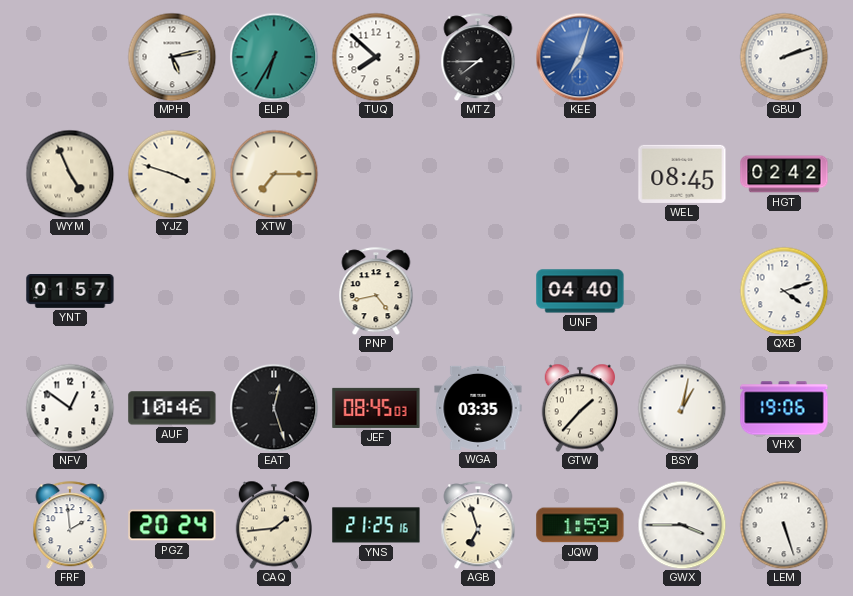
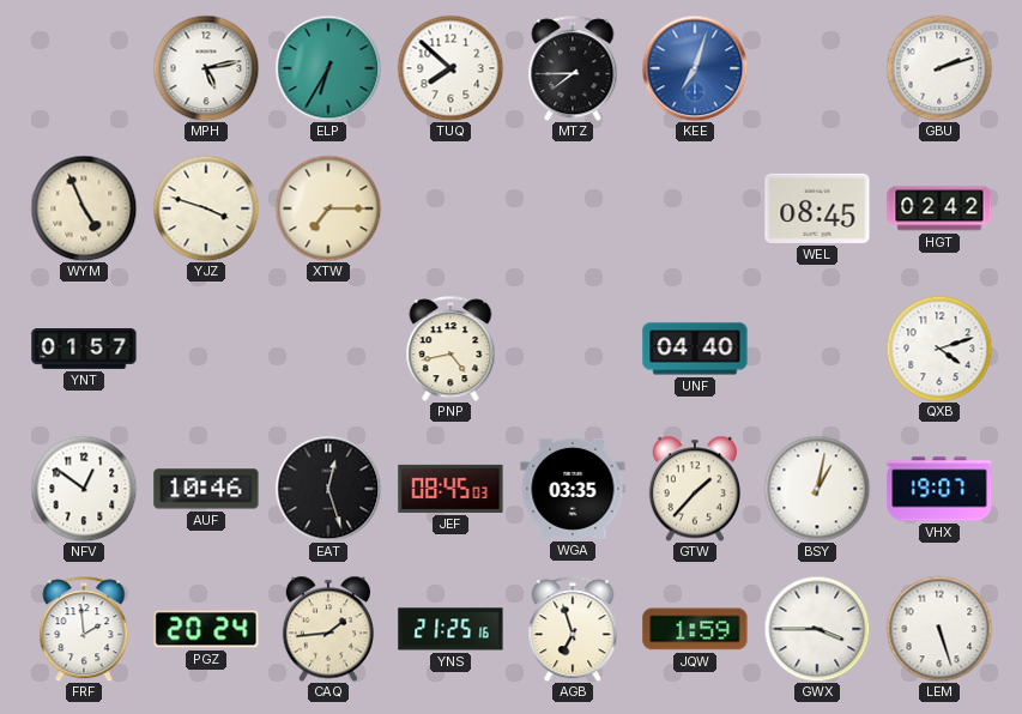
VHX: 19:06 -> 19:07
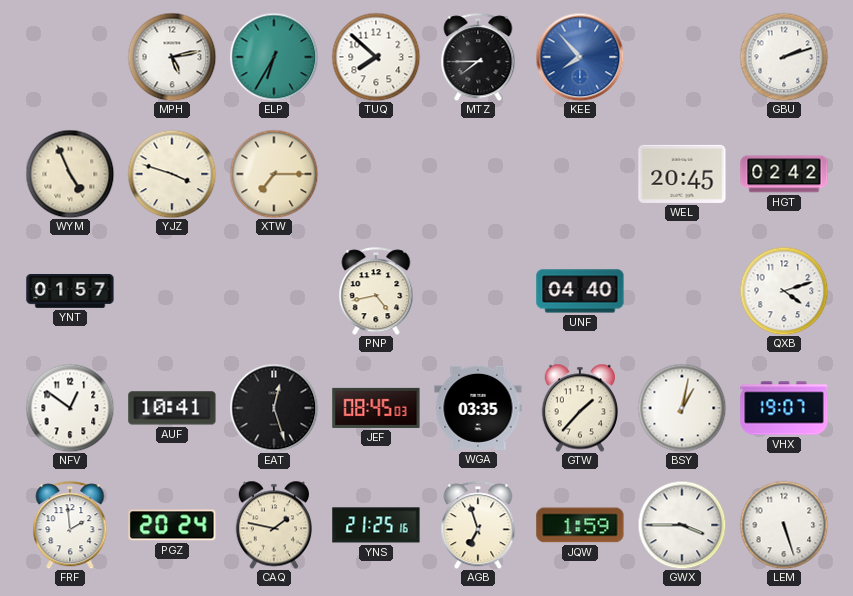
KEE: 7:03 -> 7:53
WEL: 08:45 -> 20:45
AUF: 10:46 -> 10:41
CAQ: 1:44 -> 1:47
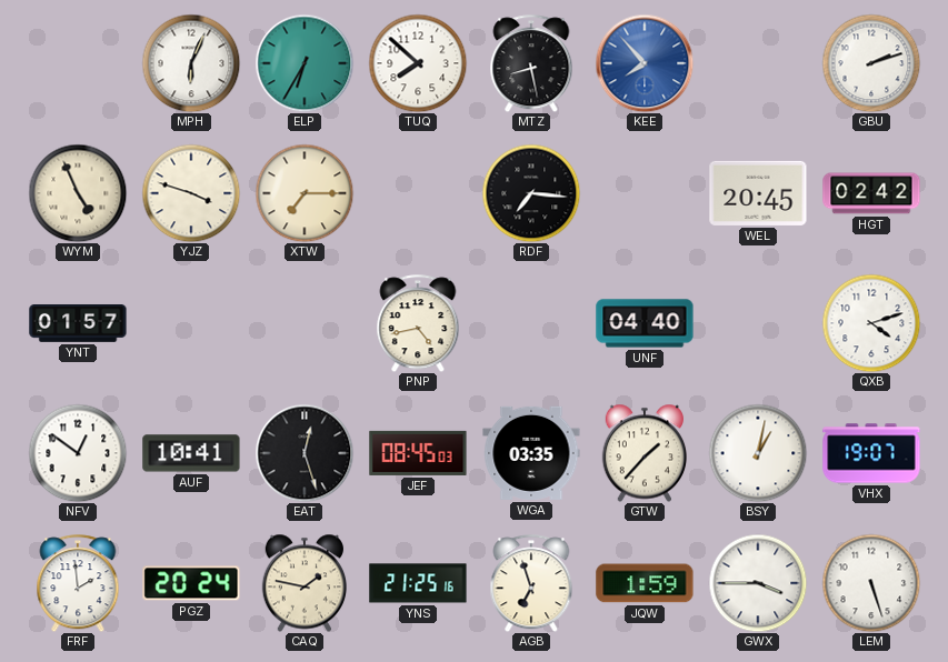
MPH: 5:13 -> 6:04
MTZ: 7:45 -> 8:28
RDF: none -> 7:16
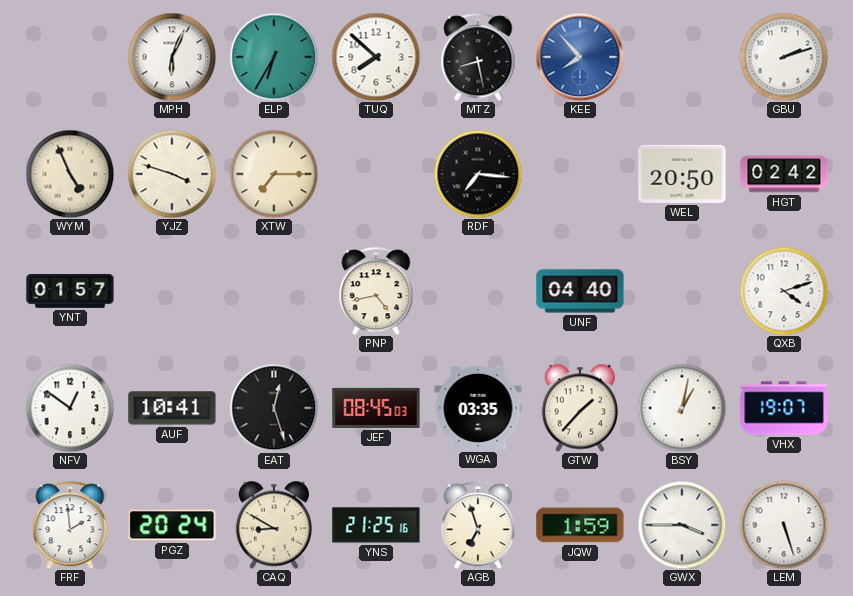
WEL: 20:45 -> 20:50
CAQ: 1:47 -> 8:50
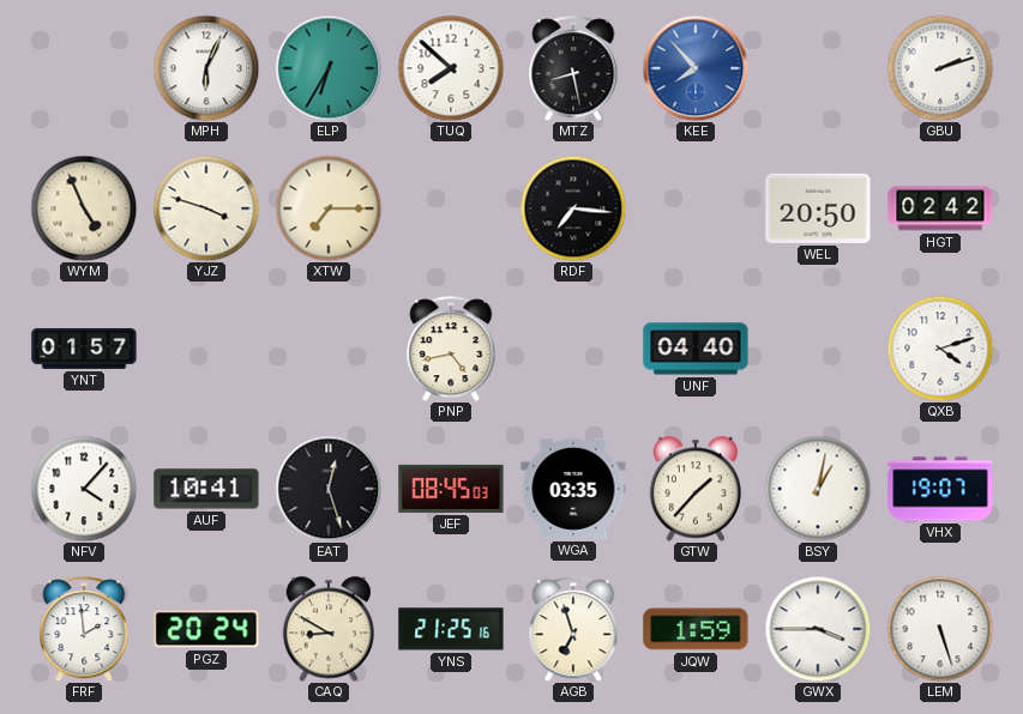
NFV: 12:51 -> 4:07
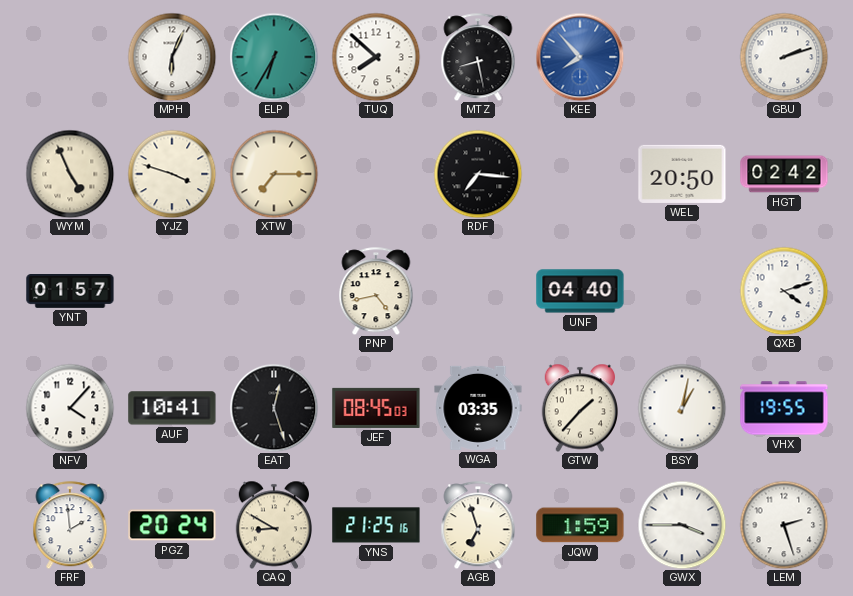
VHX: 19:07 -> 19:55
LEM: 5:27 -> 2:27
